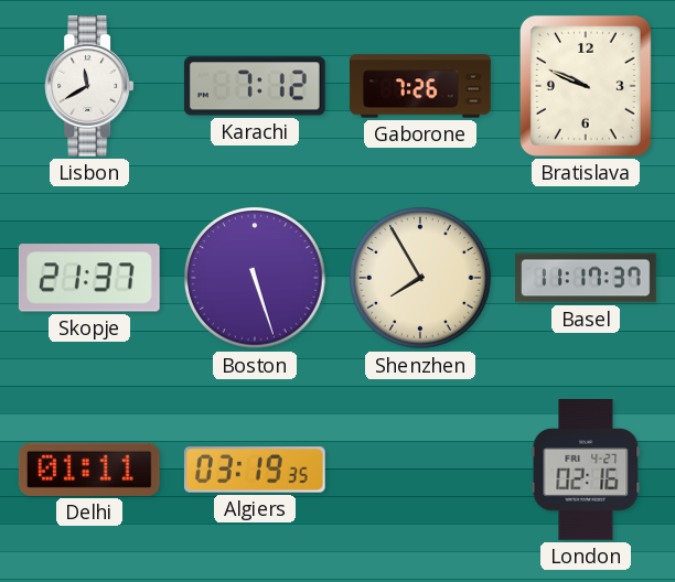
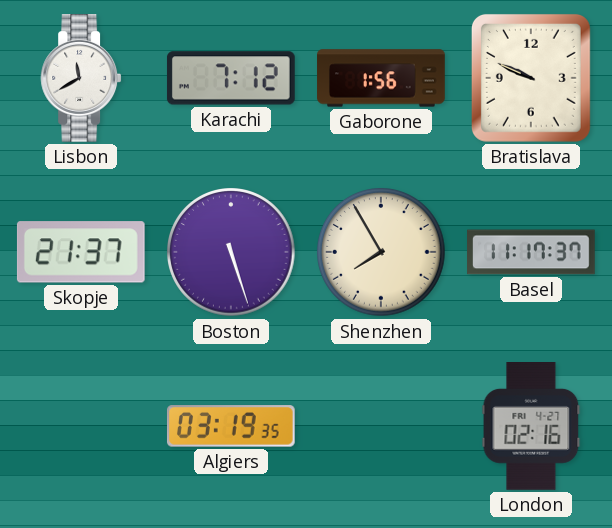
Gaborone: 7:26 -> 1:56
Delhi: 01:11 -> none
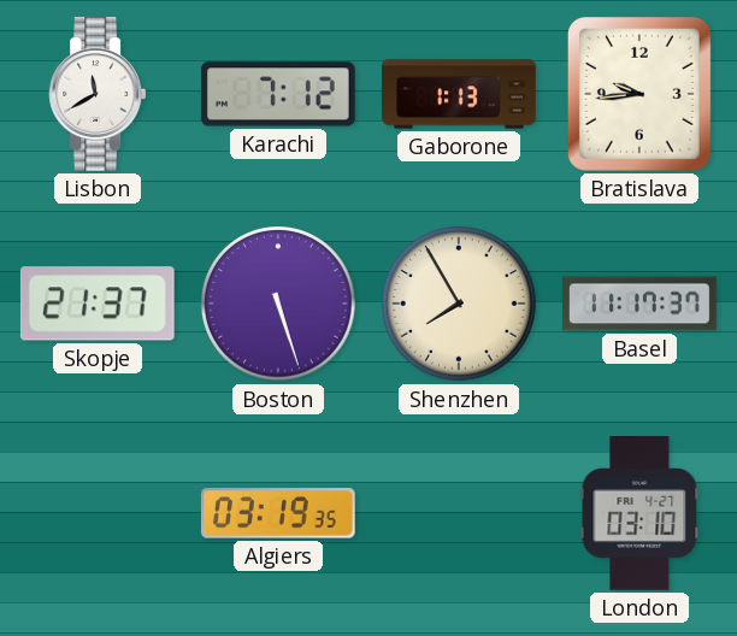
Gaborone: 1:56 -> 1:13
Bratislava: 9:49 -> 9:44
London: 02:16 -> 03:10
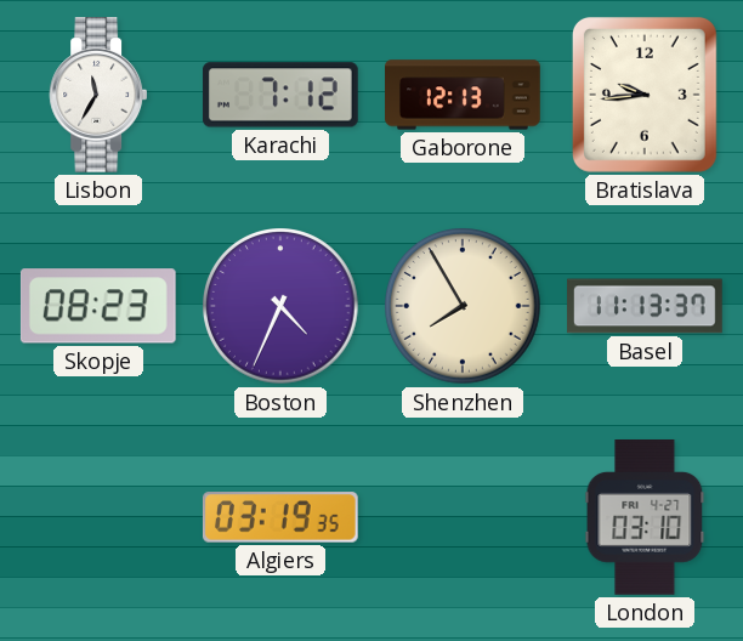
Lisbon: 11:40 -> 11:35
Gaborone: 1:13 -> 12:13
Skopje: 21:37 -> 08:23
Boston: 5:27 -> 4:34
Basel: 11:17 -> 11:13
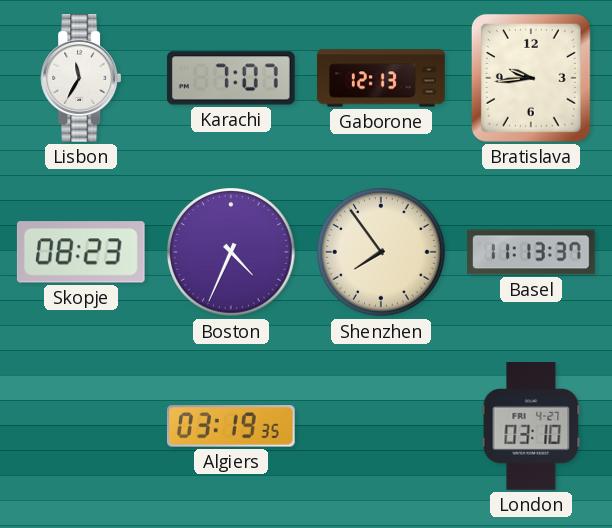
Karachi: 7:12 -> 7:07
Shenzhen: 7:55 -> 7:54
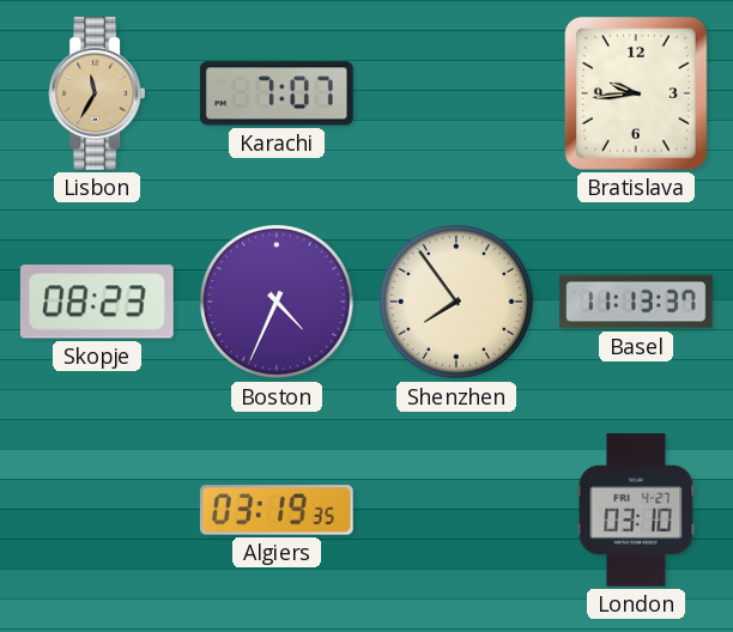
Lisbon dial: white -> champagne
Gaborone: 12:13 -> none
